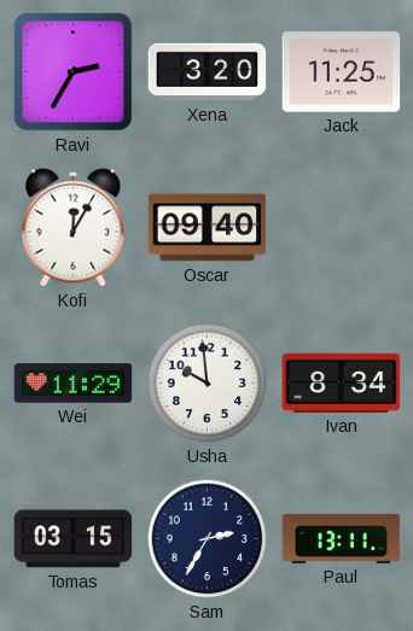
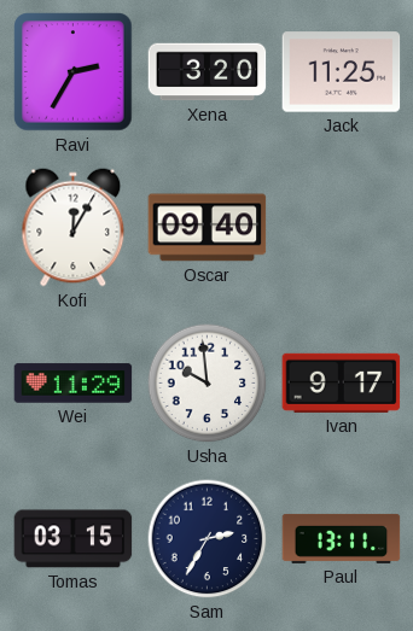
Ivan: 8:34 -> 9:17
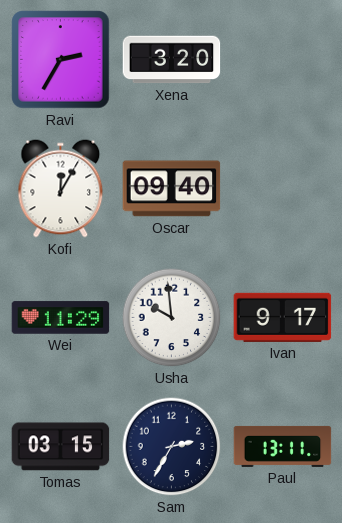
Jack: 11:25 -> none
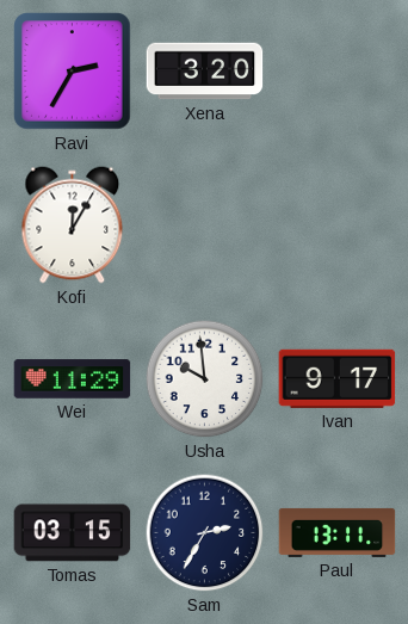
Oscar: 09:40 -> none
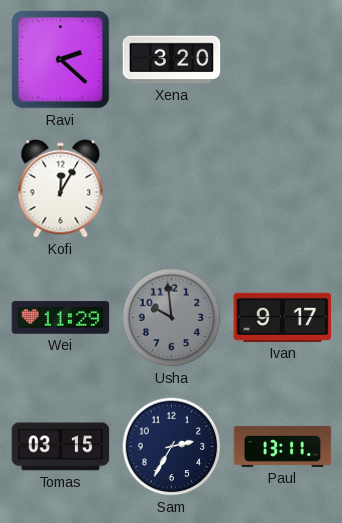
Ravi: 2:35 -> 2:22
Usha dial: white -> grey
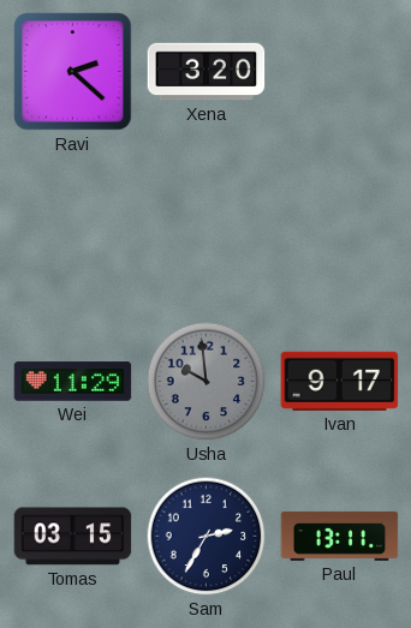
Kofi: 12:05 -> none
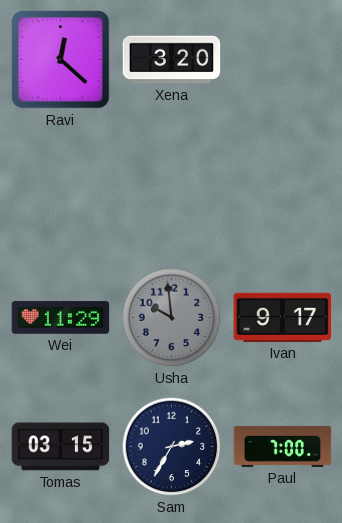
Ravi: 2:22 -> 12:22
Paul: 13:11 -> 7:00
